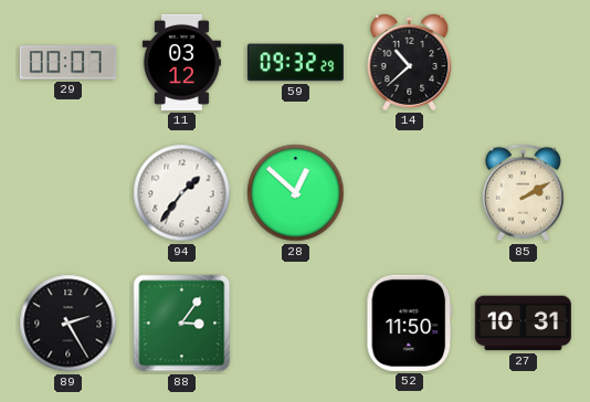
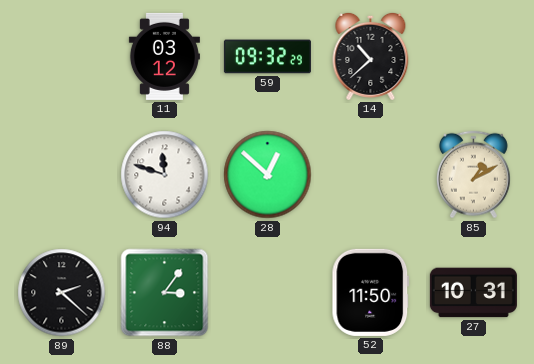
29: 00:07 -> none
94: 1:36 -> 11:48
85: 2:10 -> 1:10
89: 2:25 -> 2:22
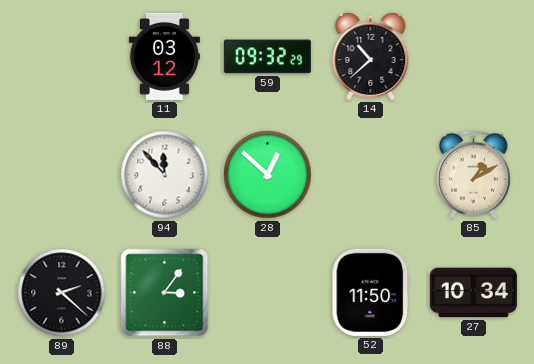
94: 11:48 -> 11:53
27: 10:31 -> 10:34
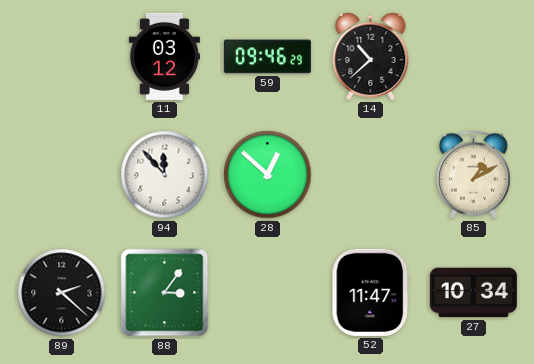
59: 09:32 -> 09:46
52: 11:50 -> 11:47
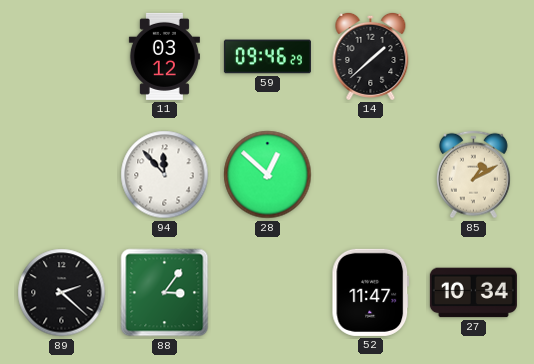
14: 10:38 -> 1:38
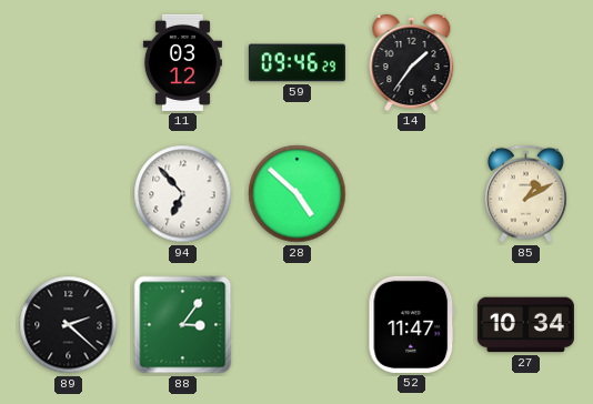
14: 1:38 -> 1:36
94: 11:53 -> 6:53
28: 12:52 -> 4:52
